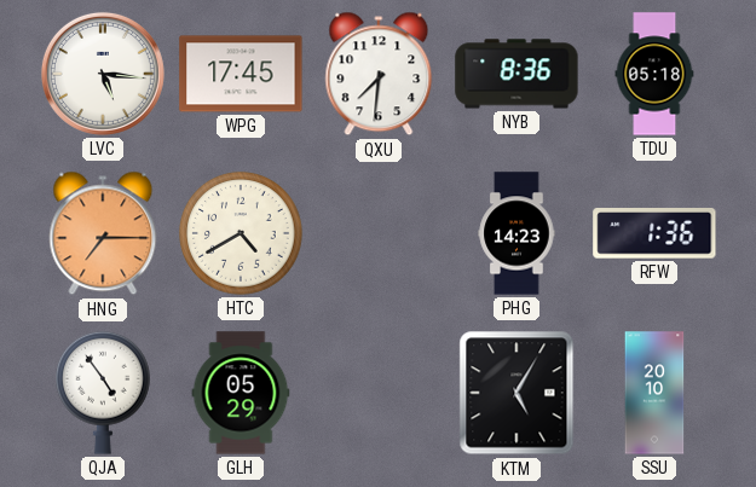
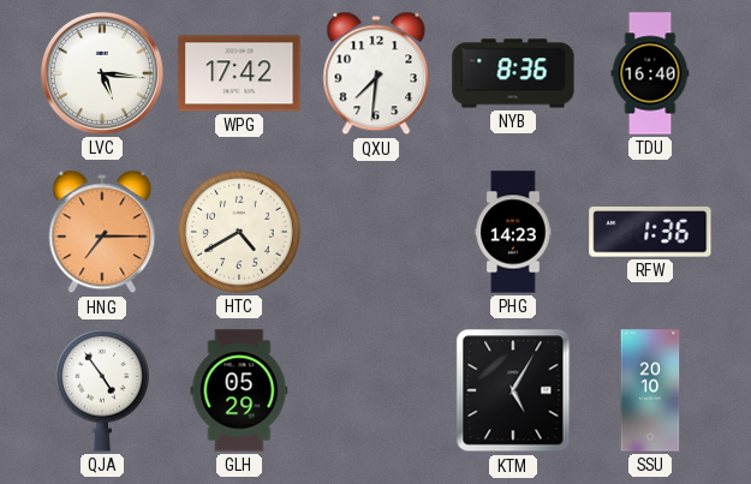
WPG: 17:45 -> 17:42
TDU: 05:18 -> 16:40
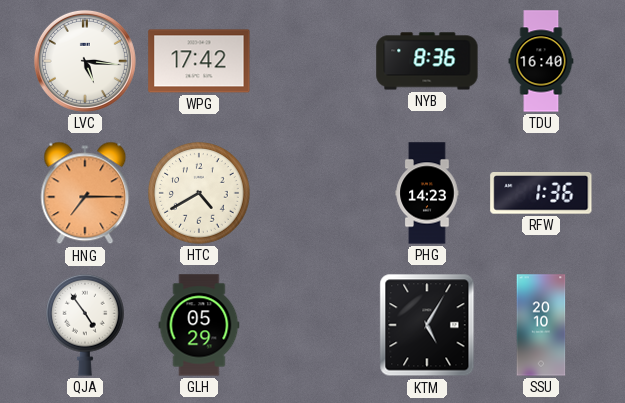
QXU: 7:31 -> none
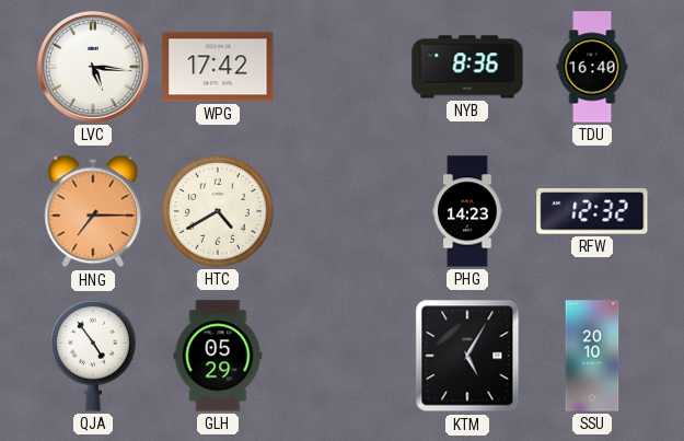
RFW: 1:36 -> 12:32
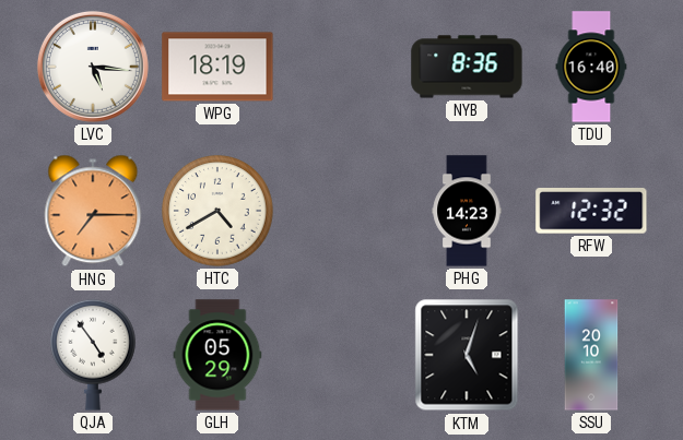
WPG: 17:42 -> 18:19
KTM: 5:05 -> 5:03
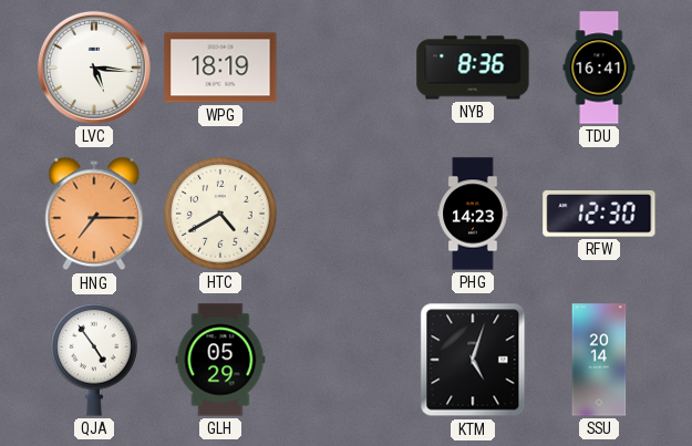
TDU: 16:40 -> 16:41
RFW: 12:32 -> 12:30
SSU: 20:10 -> 20:14
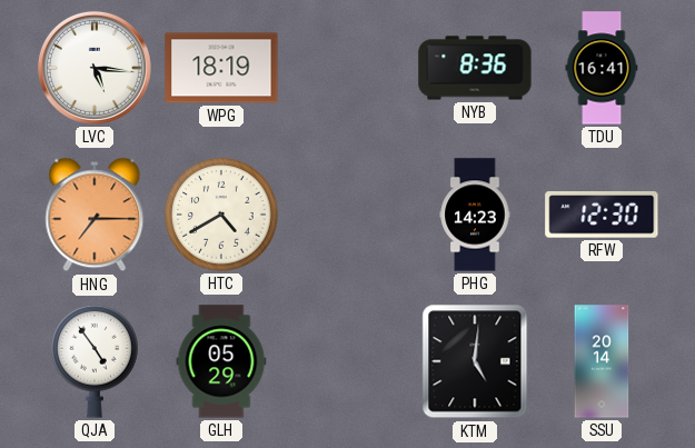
KTM: 5:03 -> 5:01
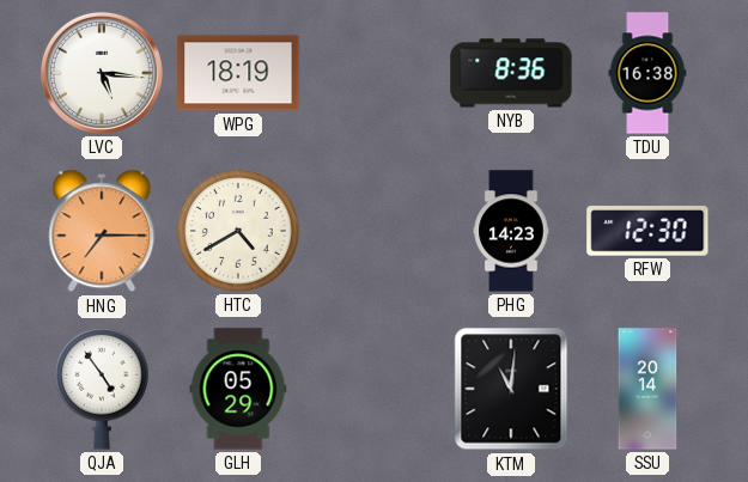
TDU: 16:41 -> 16:38
KTM: 5:01 -> 11:01
